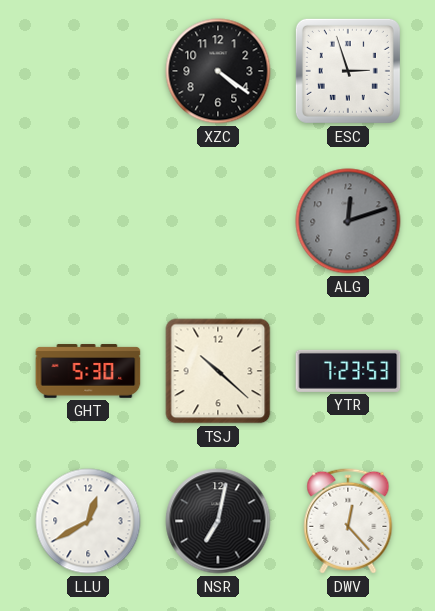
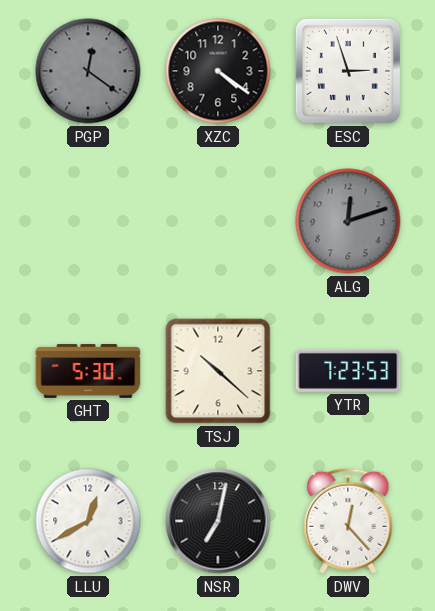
PGP: none -> 12:21
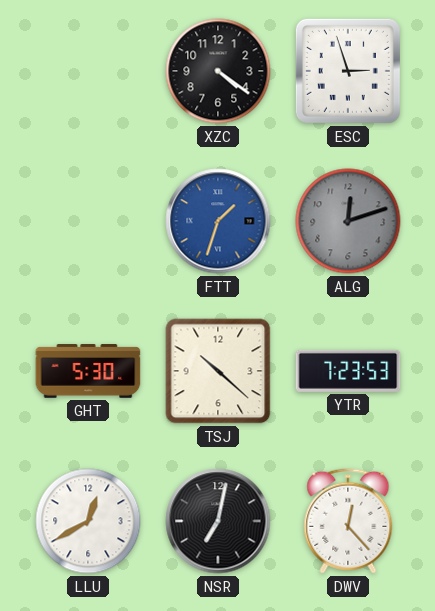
PGP: 12:21 -> none
FTT: none -> 1:33
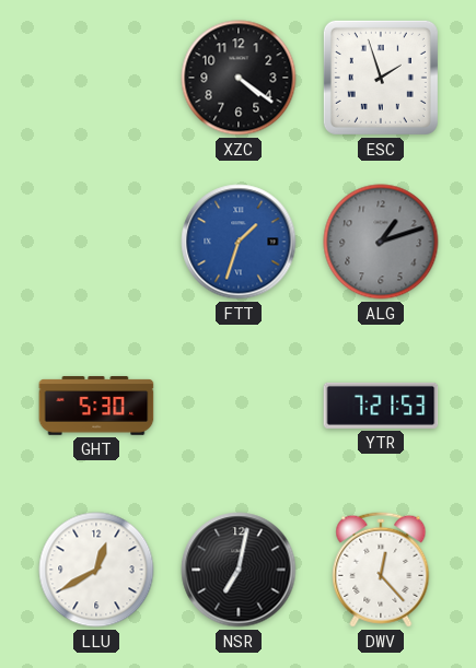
ESC: 2:57 -> 1:57
ALG: 12:12 -> 1:12
TSJ: 10:22 -> none
YTR: 7:23 -> 7:21
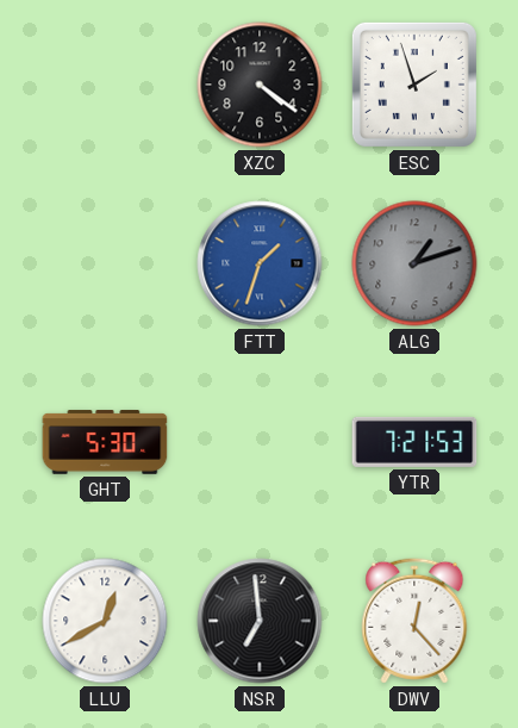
NSR: 7:02 -> 6:59
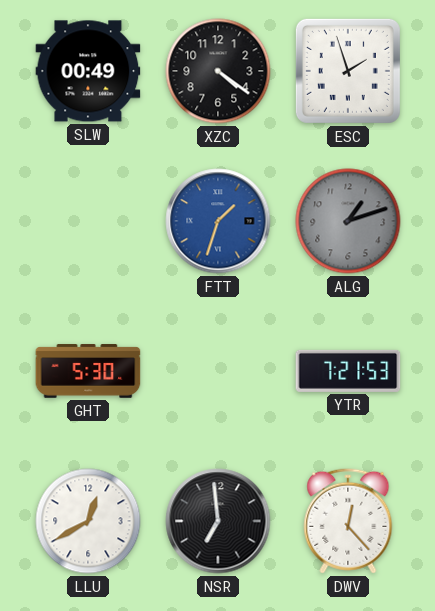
SLW: none -> 00:49
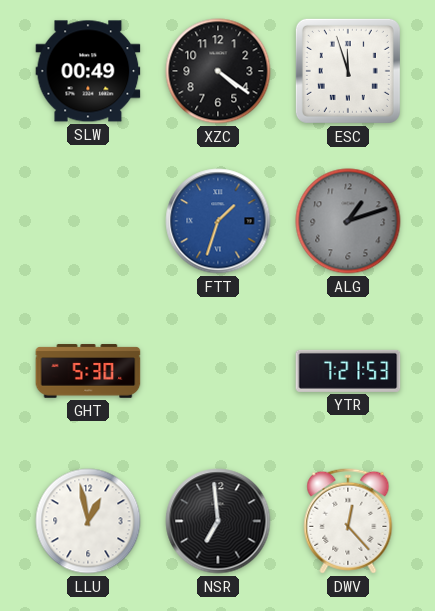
ESC: 1:57 -> 11:57
LLU: 12:40 -> 12:58
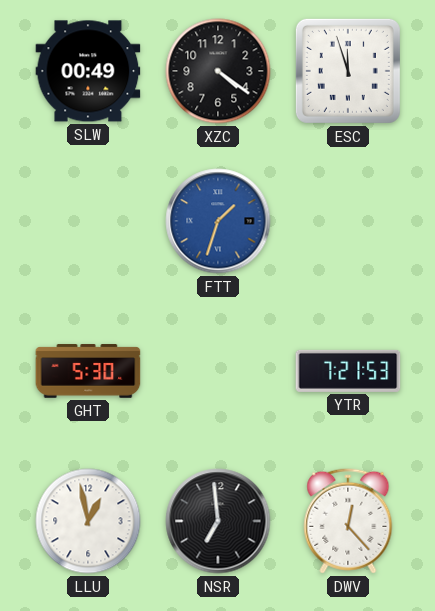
ALG: 1:12 -> none
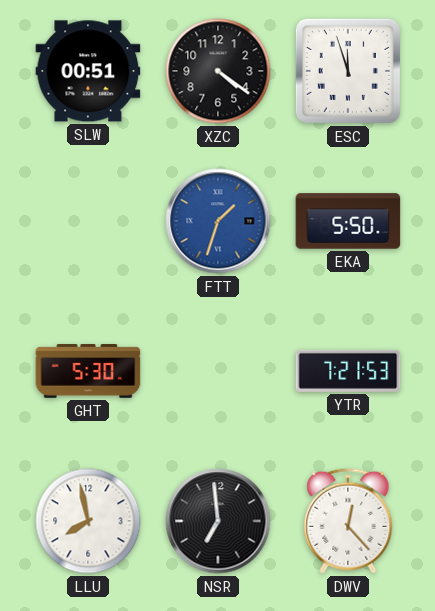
SLW: 00:49 -> 00:51
EKA: none -> 5:50
LLU: 12:58 -> 7:58
